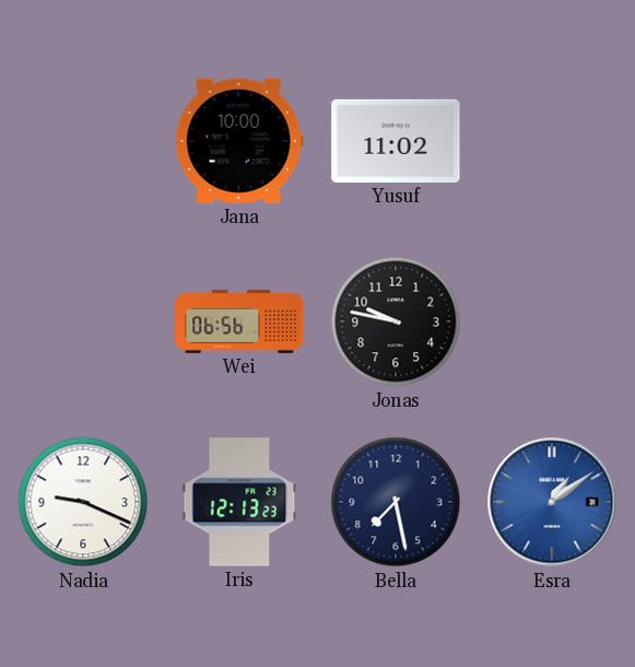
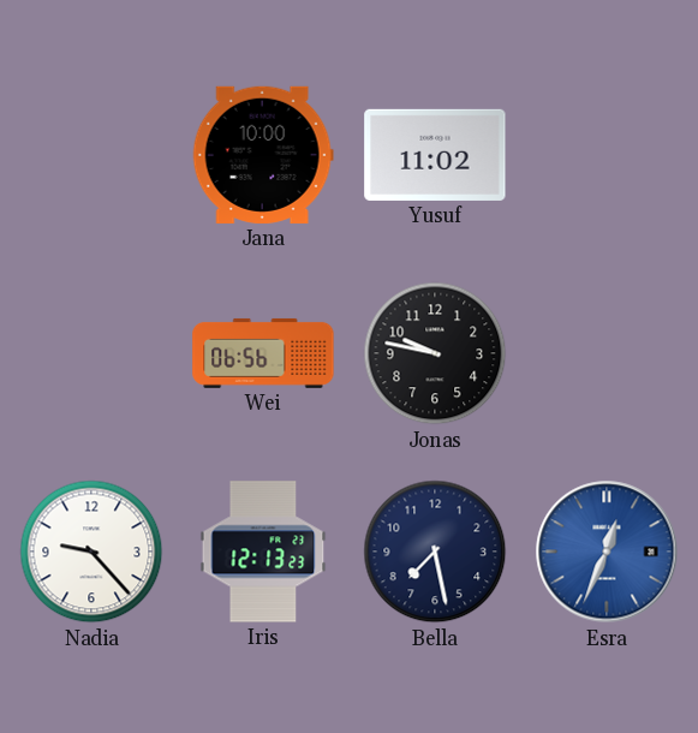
Nadia: 9:19 -> 9:23
Esra: 1:09 -> 12:34
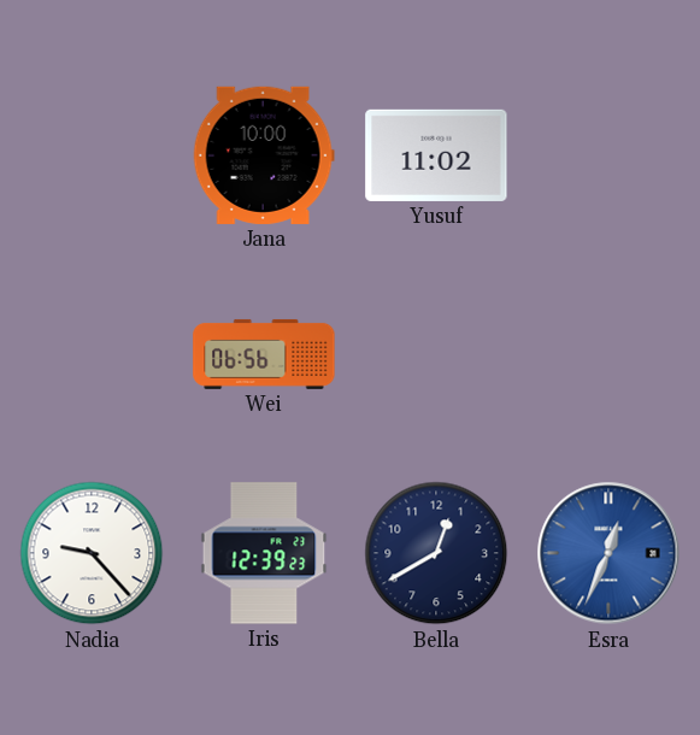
Jonas: 9:47 -> none
Iris: 12:13 -> 12:39
Bella: 7:28 -> 12:40
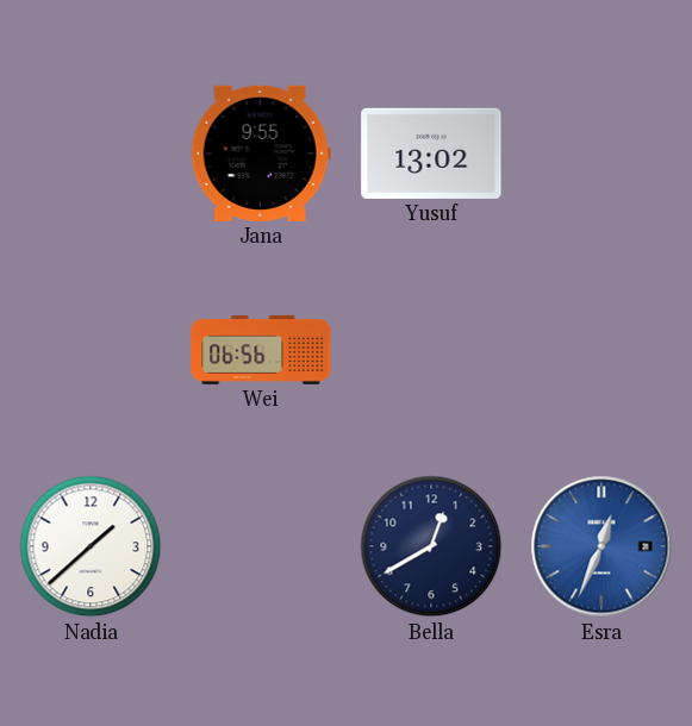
Jana: 10:00 -> 9:55
Yusuf: 11:02 -> 13:02
Nadia: 9:23 -> 1:38
Iris: 12:39 -> none
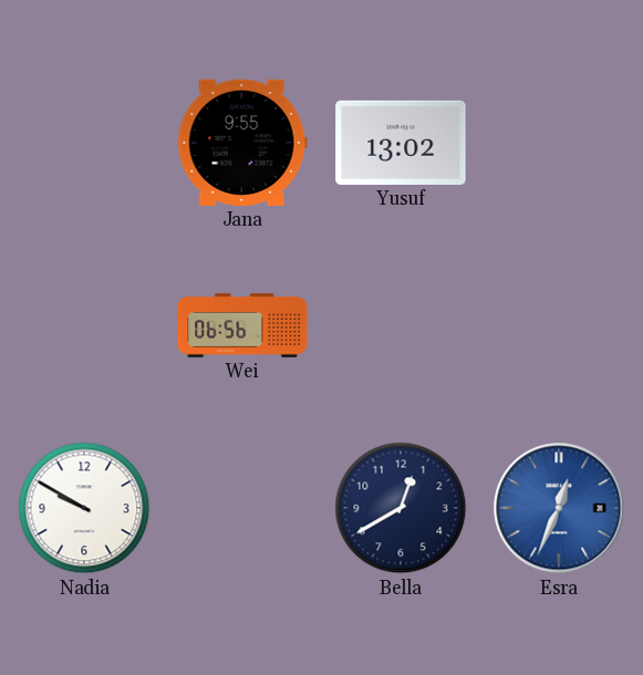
Nadia: 1:38 -> 9:50
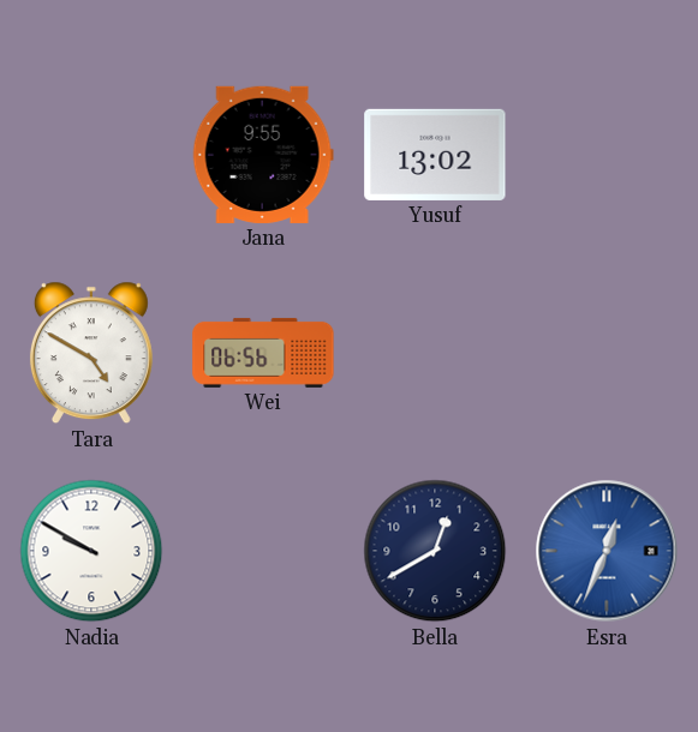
Tara: none -> 4:50
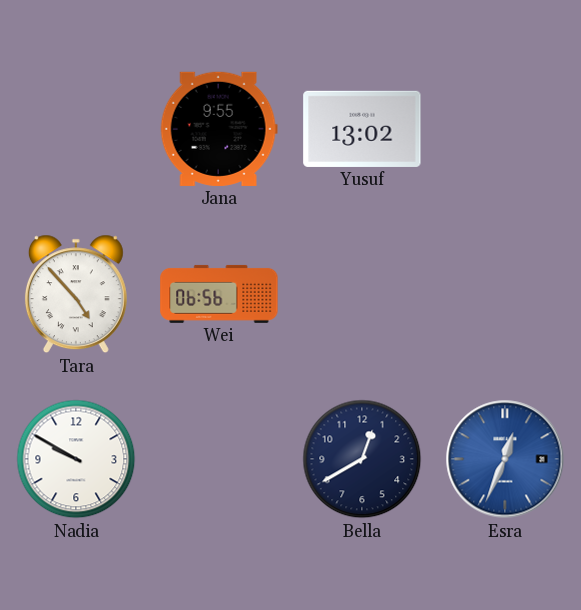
Tara: 4:50 -> 4:53
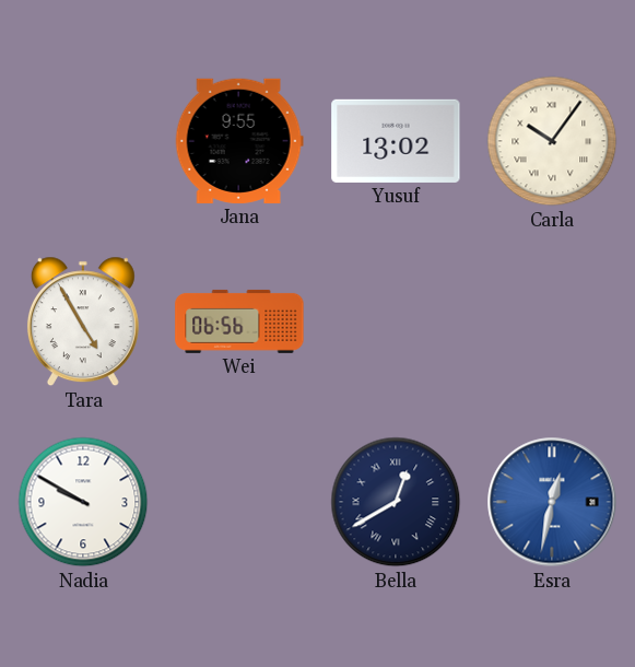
Carla: none -> 10:06
Tara: 4:53 -> 4:55
Bella numerals: Arabic -> Roman
Esra: 12:34 -> 12:32
